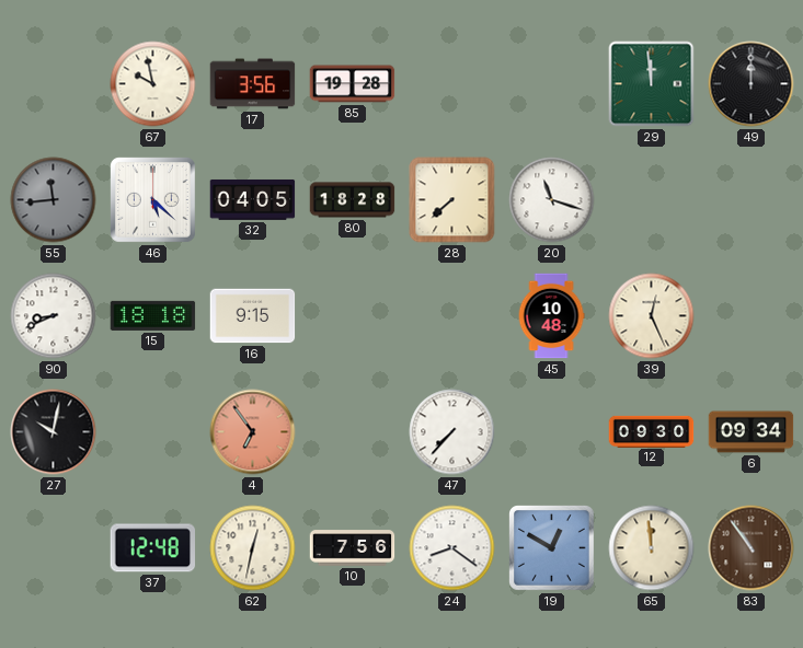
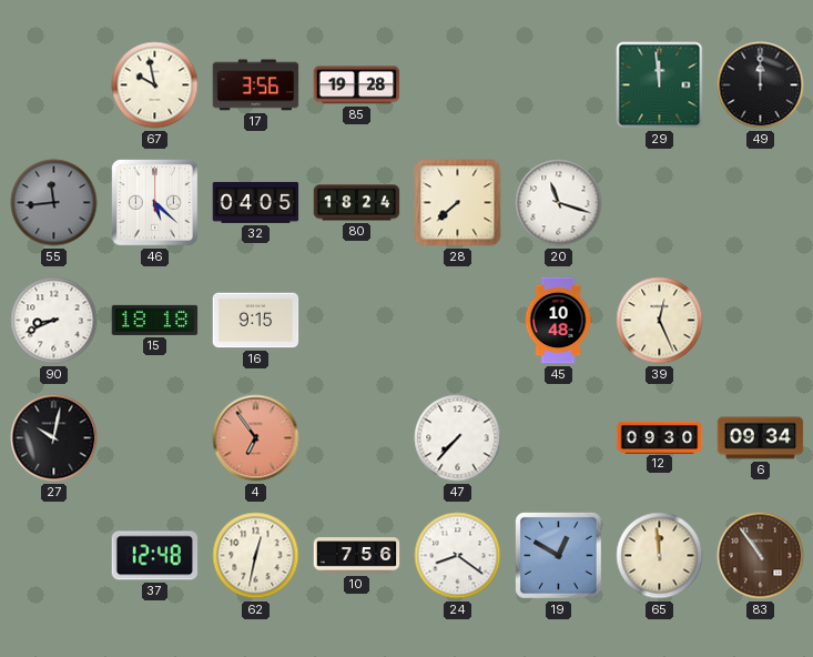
80: 18:28 -> 18:24
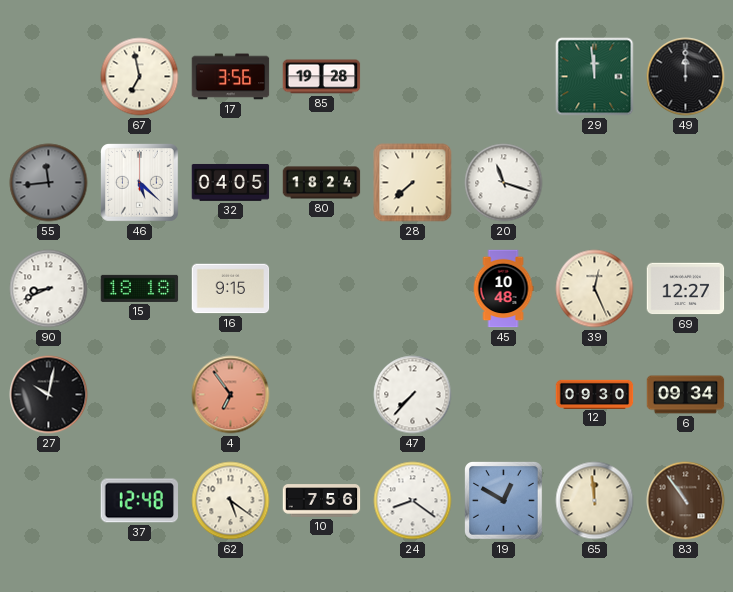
67: 9:58 -> 6:58
69: none -> 12:27
62: 12:32 -> 5:21
